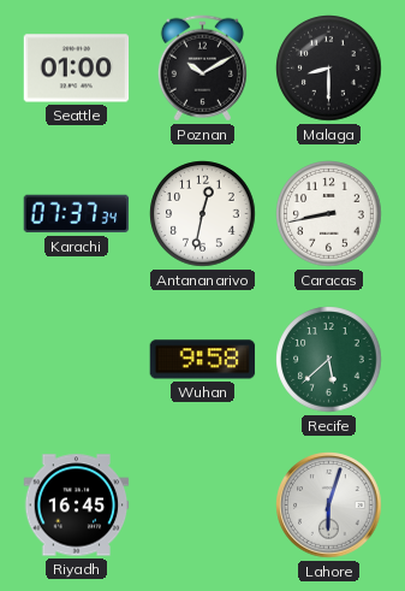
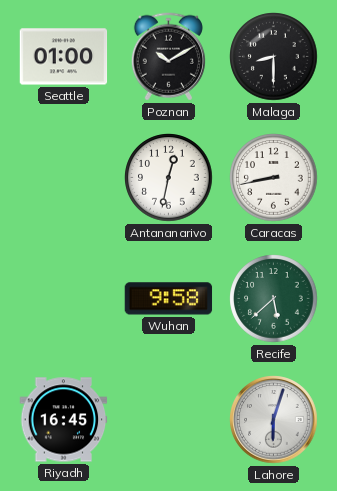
Karachi: 07:37 -> none
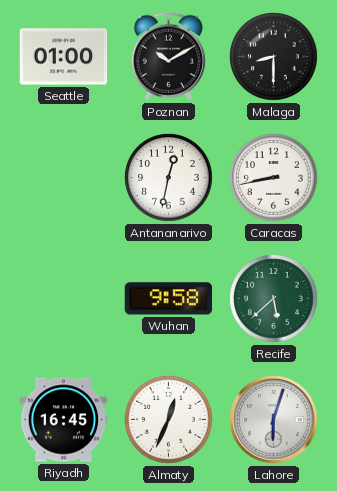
Almaty: none -> 12:34
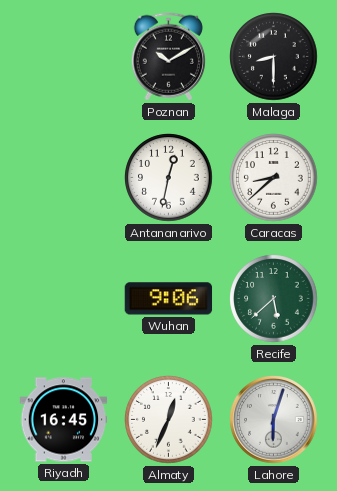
Seattle: 01:00 -> none
Caracas: 8:43 -> 8:38
Wuhan: 9:58 -> 9:06
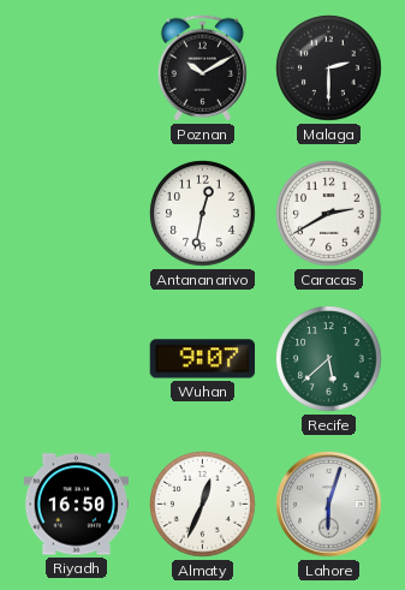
Malaga: 8:30 -> 2:30
Caracas: 8:38 -> 2:40
Wuhan: 9:06 -> 9:07
Riyadh: 16:45 -> 16:50
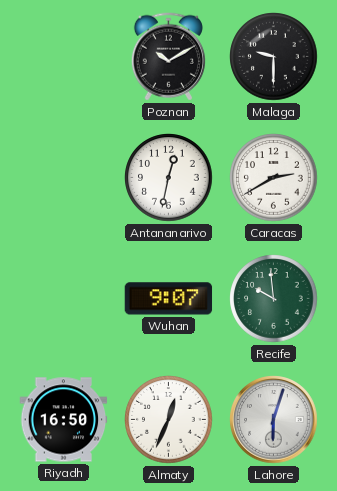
Malaga: 2:30 -> 9:30
Recife: 5:38 -> 9:59
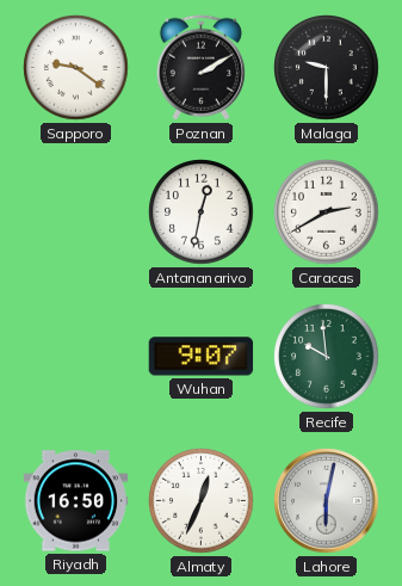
Sapporo: none -> 9:21
Poznan: 10:10 -> 2:10
Lahore: 6:03 -> 6:02
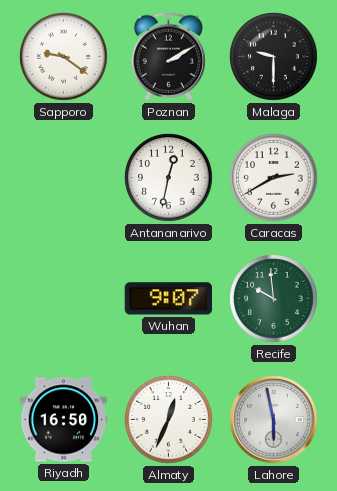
Lahore: 6:02 -> 5:58
